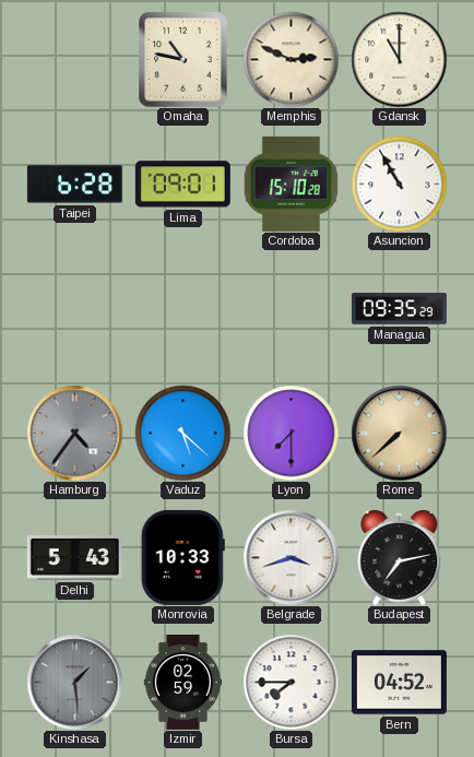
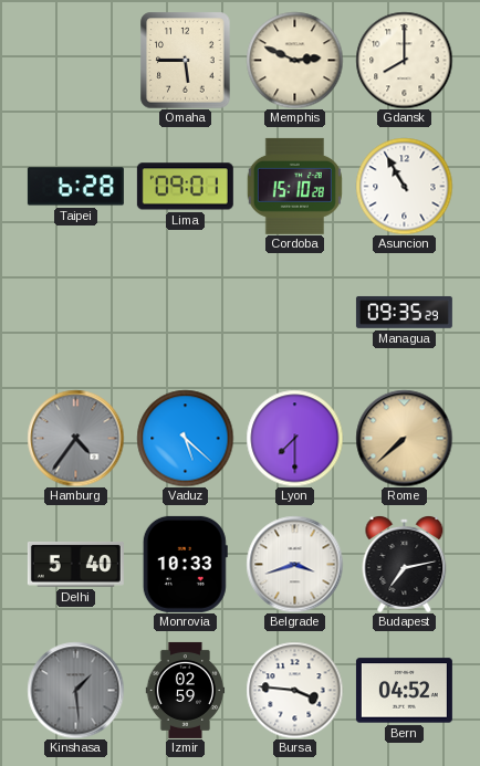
Omaha: 10:47 -> 5:45
Gdansk: 11:00 -> 8:00
Delhi: 5:43 -> 5:40
Bursa: 7:45 -> 3:46
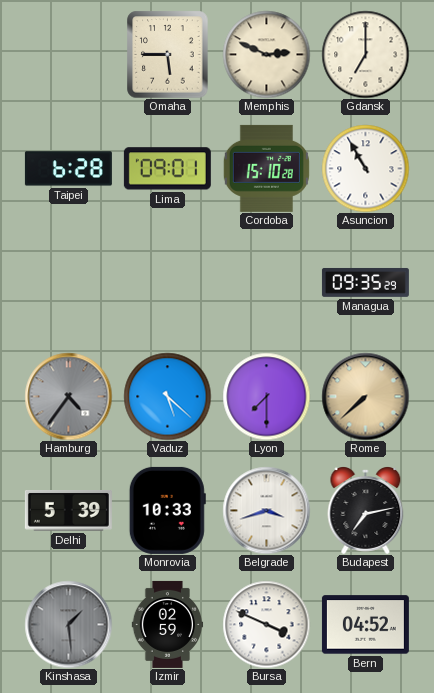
Gdansk: 8:00 -> 7:00
Delhi: 5:40 -> 5:39
Bursa: 3:46 -> 3:49
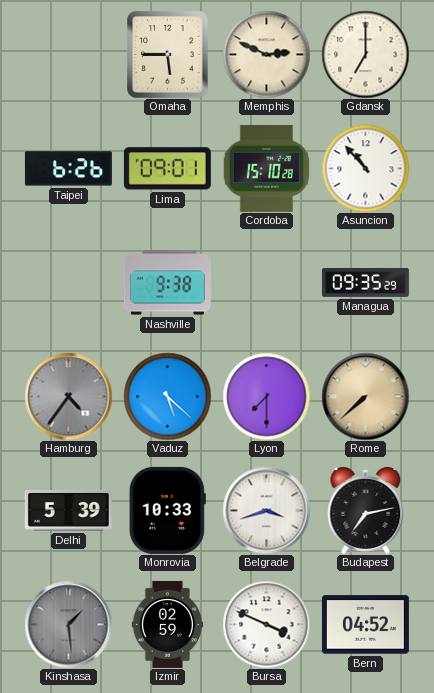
Taipei: 6:28 -> 6:26
Asuncion: 10:55 -> 10:53
Nashville: none -> 9:38
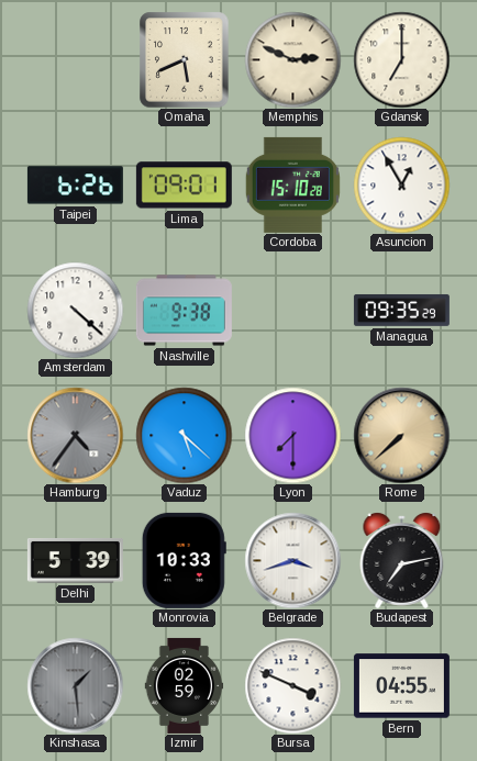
Omaha: 5:45 -> 5:41
Asuncion: 10:53 -> 12:55
Amsterdam: none -> 4:22
Bern: 04:52 -> 04:55
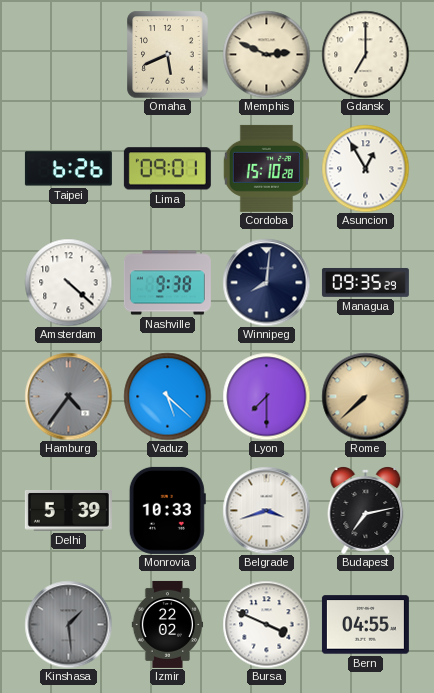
Winnipeg: none -> 8:01
Izmir: 02:59 -> 22:02
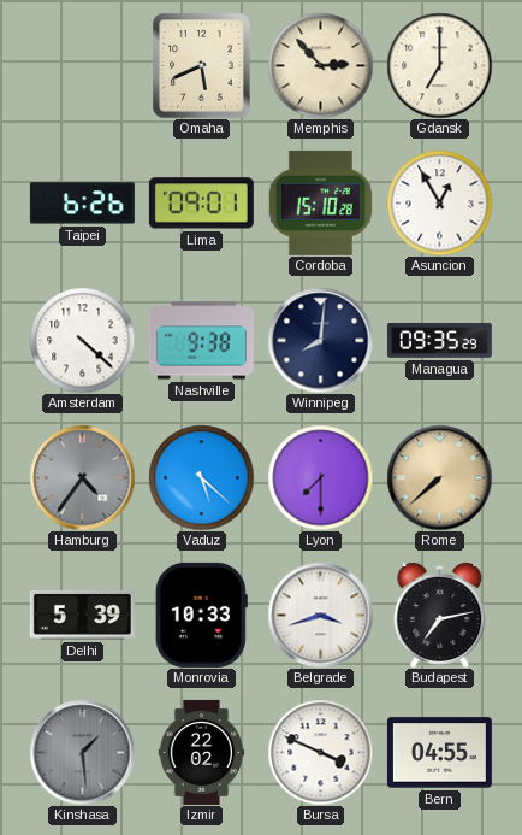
Memphis: 2:49 -> 2:53
